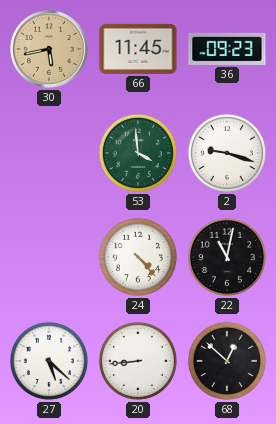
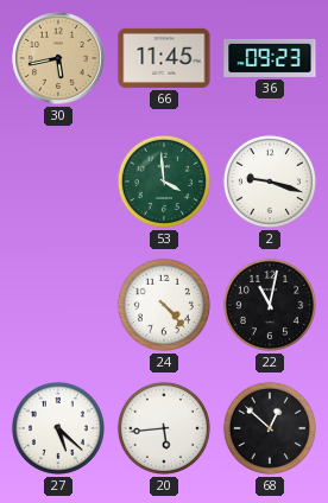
20: 8:44 -> 5:44
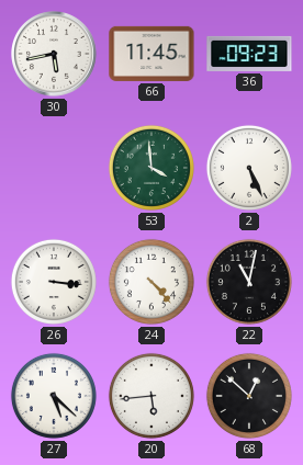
30 dial: champagne -> white
2: 9:18 -> 5:26
26: none -> 3:16
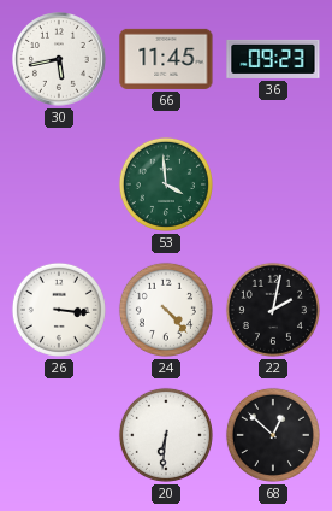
2: 5:26 -> none
22: 11:02 -> 2:02
27: 5:22 -> none
20: 5:44 -> 6:31
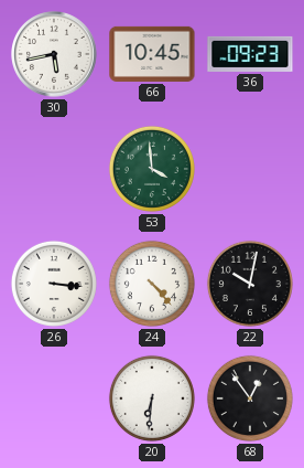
66: 11:45 -> 10:45
22: 2:02 -> 10:02
68: 12:52 -> 12:54
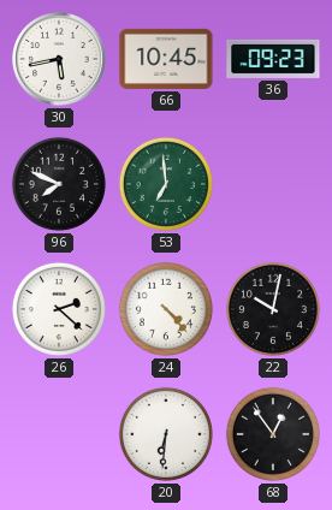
96: none -> 7:49
53: 3:59 -> 6:59
26: 3:16 -> 2:22
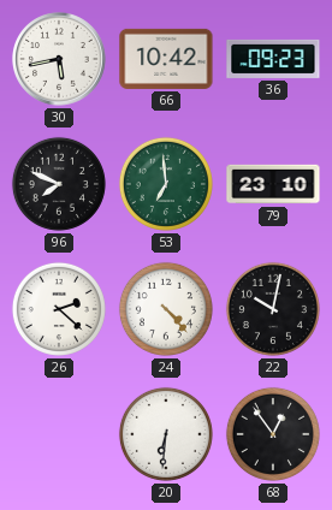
66: 10:45 -> 10:42
79: none -> 23:10
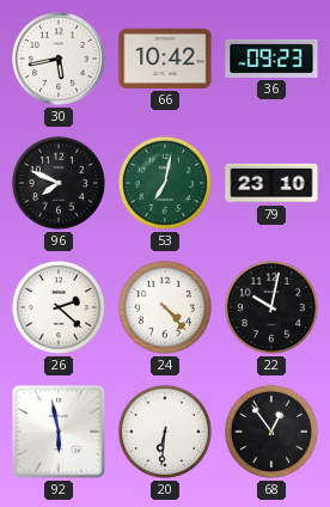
53: 6:59 -> 7:02
92: none -> 5:58
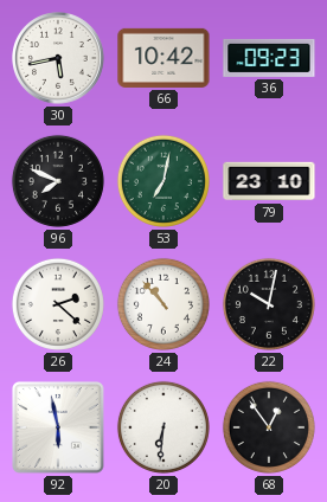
24: 4:23 -> 10:53
